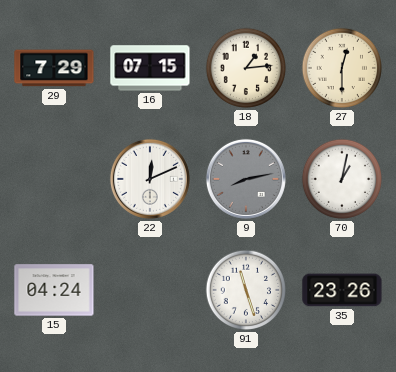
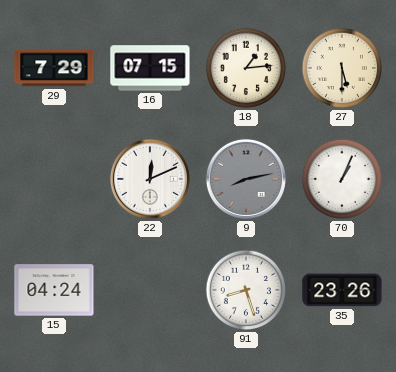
27: 12:30 -> 5:30
70: 1:02 -> 1:04
91: 11:27 -> 8:27
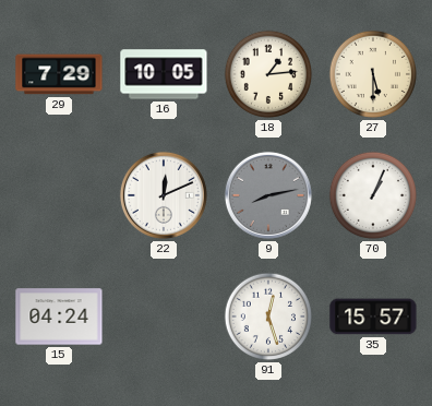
16: 07:15 -> 10:05
91: 8:27 -> 12:27
35: 23:26 -> 15:57
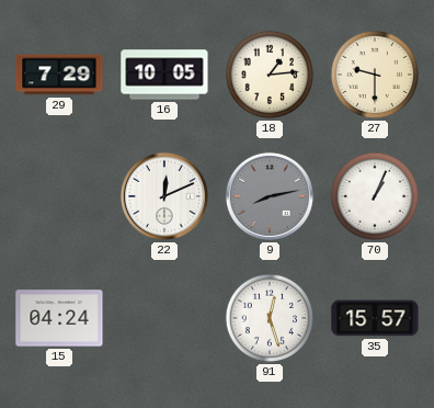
27: 5:30 -> 9:30
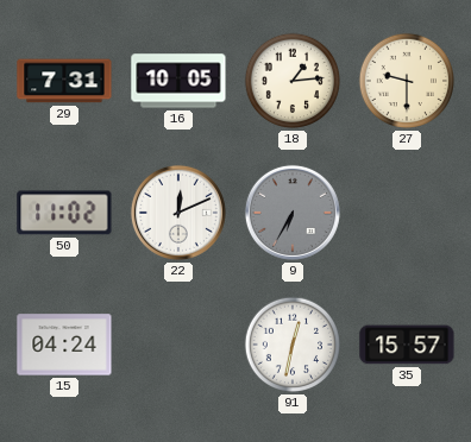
29: 7:29 -> 7:31
50: none -> 11:02
9: 8:13 -> 6:35
70: 1:04 -> none
91: 12:27 -> 12:32
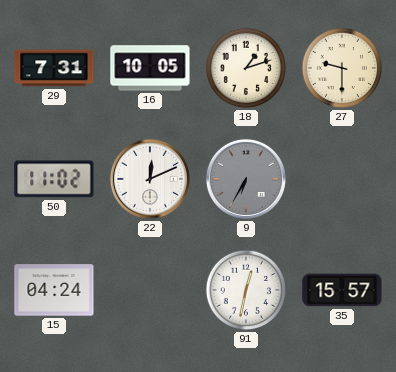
18: 1:14 -> 1:12
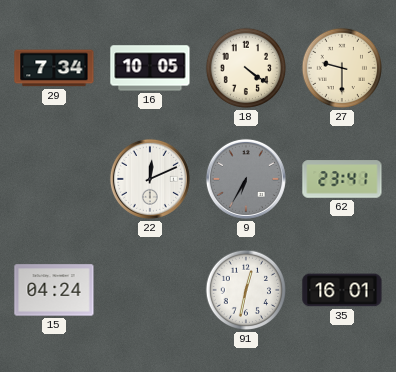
29: 7:31 -> 7:34
18: 1:12 -> 4:21
50: 11:02 -> none
62: none -> 23:41
35: 15:57 -> 16:01
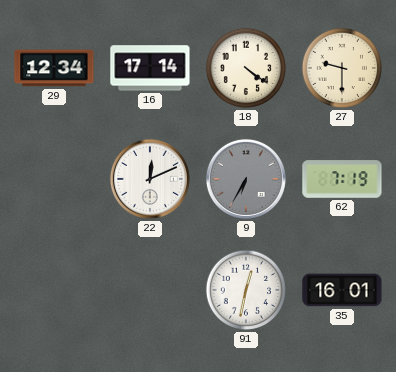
29: 7:34 -> 12:34
16: 10:05 -> 17:14
62: 23:41 -> 7:19
15: 04:24 -> none
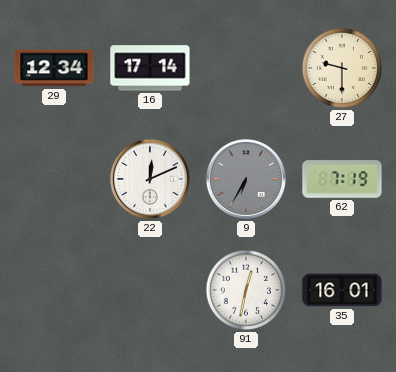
18: 4:21 -> none
